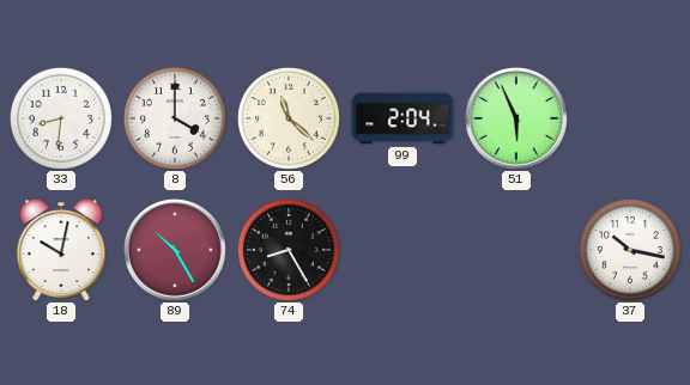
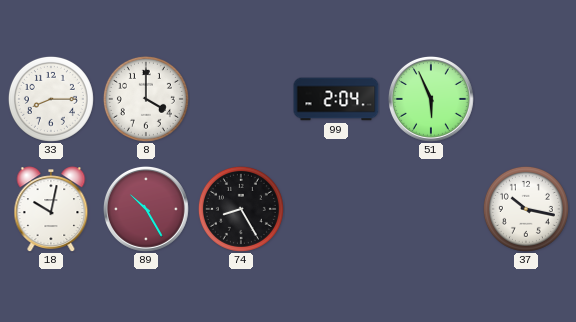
33: 8:31 -> 8:15
56: 11:22 -> none
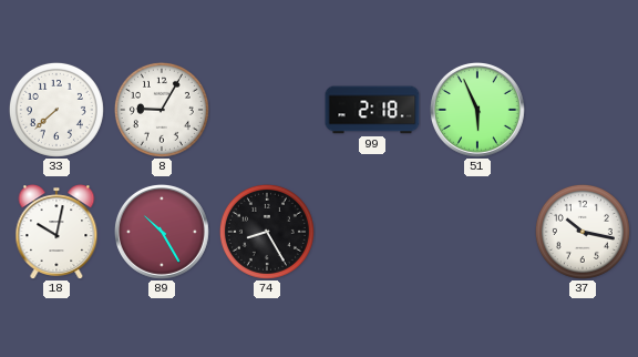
33: 8:15 -> 7:38
8: 4:00 -> 9:05
99: 2:04 -> 2:18
